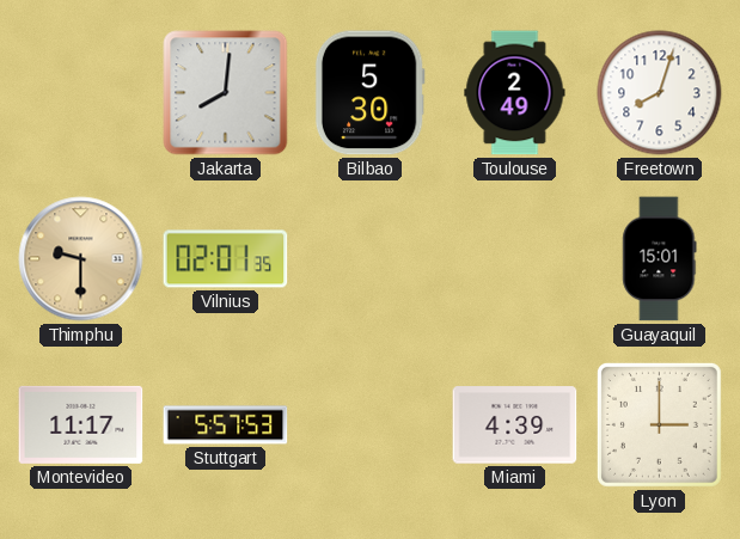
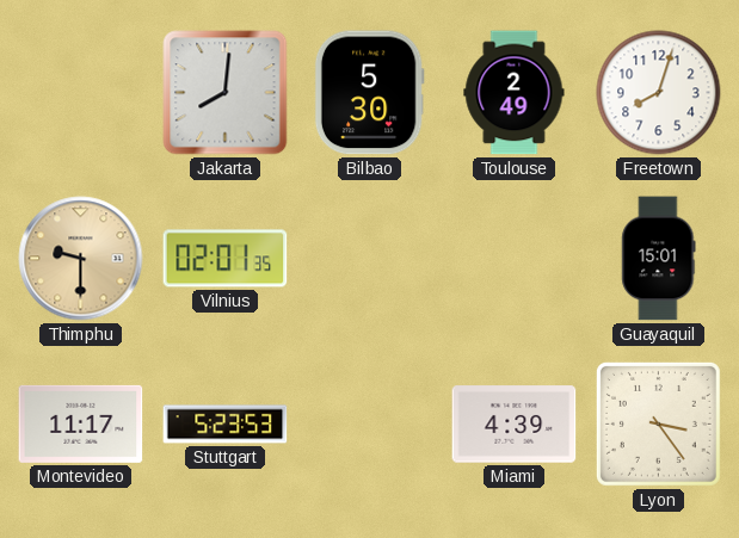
Stuttgart: 5:57 -> 5:23
Lyon: 3:00 -> 3:24
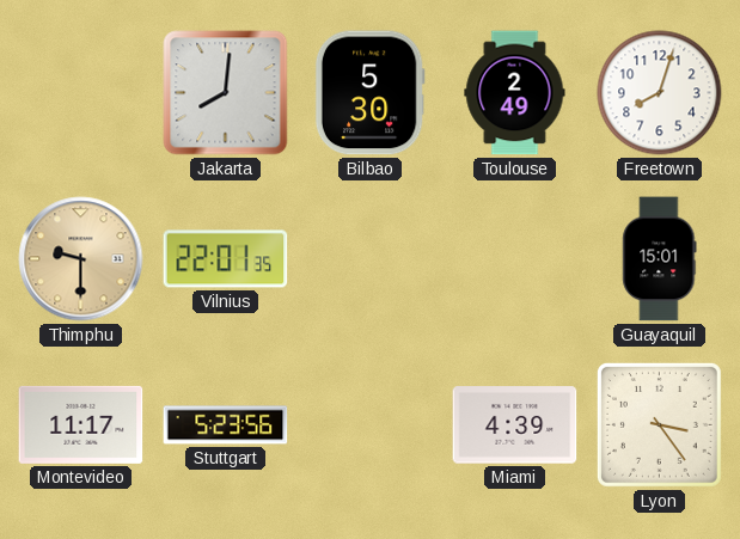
Vilnius: 02:01 -> 22:01
Stuttgart: 5:23:53 -> 5:23:56
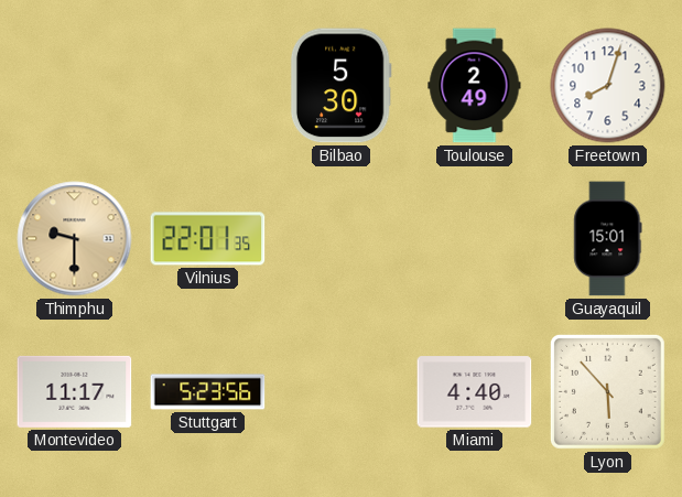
Jakarta: 8:01 -> none
Miami: 4:39 -> 4:40
Lyon: 3:24 -> 5:53
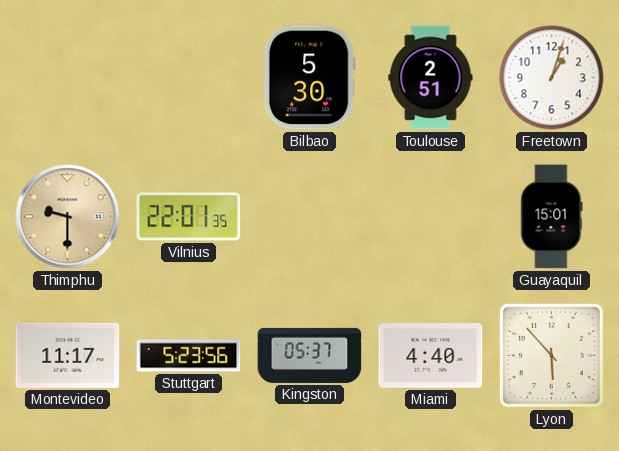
Toulouse: 2:49 -> 2:51
Freetown: 8:03 -> 1:03
Kingston: none -> 05:37
